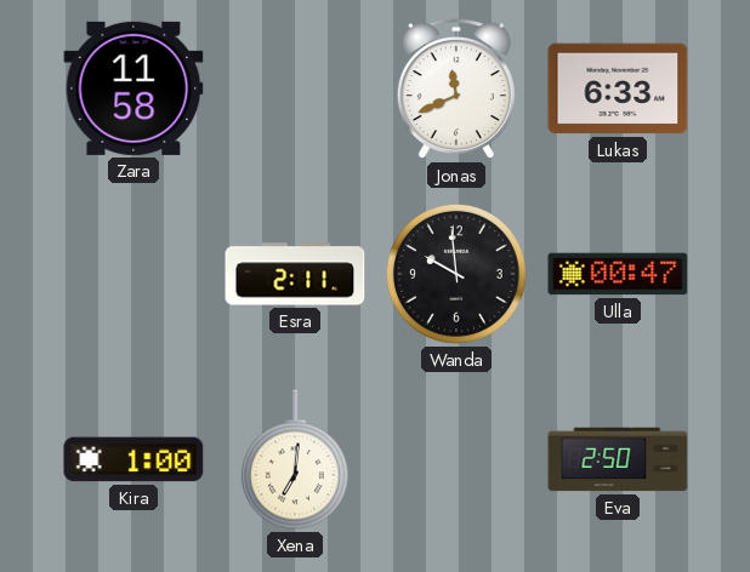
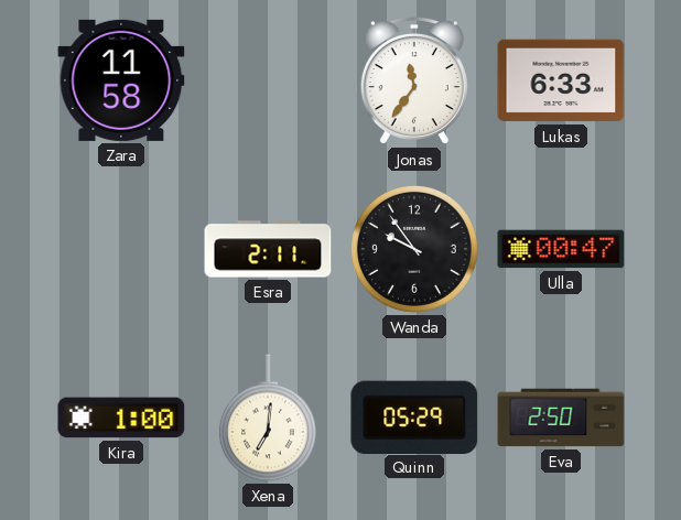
Jonas: 11:41 -> 11:36
Wanda: 9:59 -> 9:54
Quinn: none -> 05:29
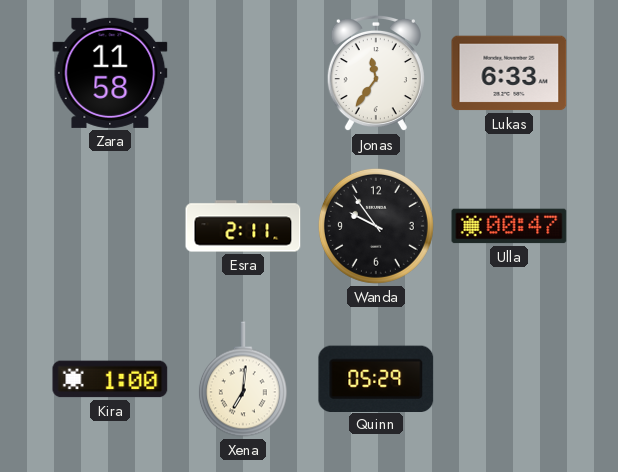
Eva: 2:50 -> none
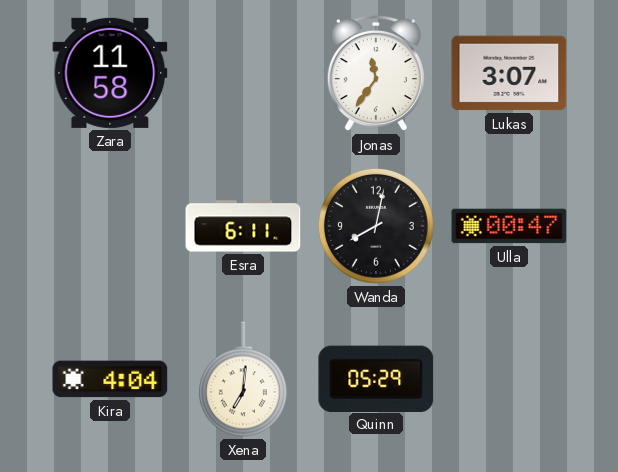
Lukas: 6:33 -> 3:07
Esra: 2:11 -> 6:11
Wanda: 9:54 -> 8:02
Kira: 1:00 -> 4:04
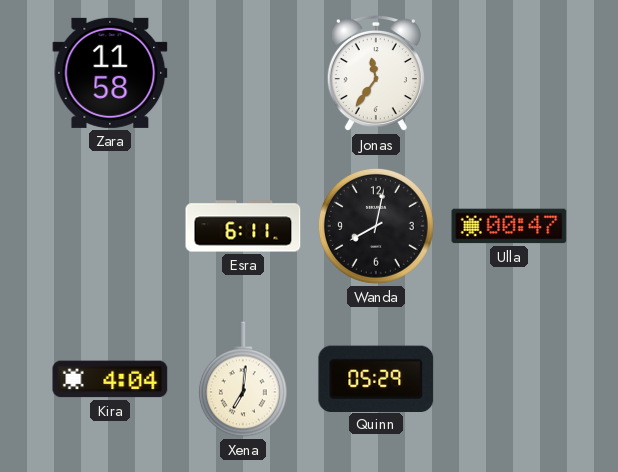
Lukas: 3:07 -> none
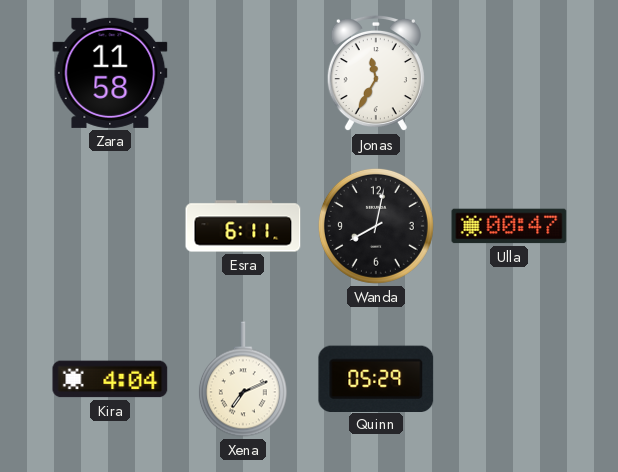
Jonas: 11:36 -> 11:35
Xena: 7:01 -> 7:11
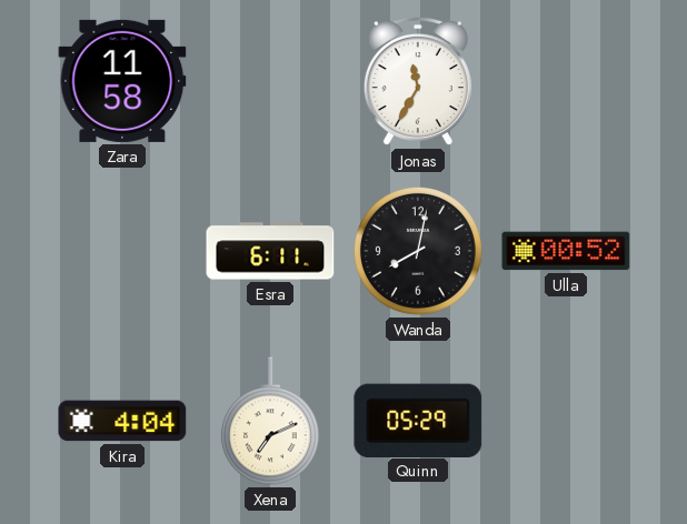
Ulla: 00:47 -> 00:52
